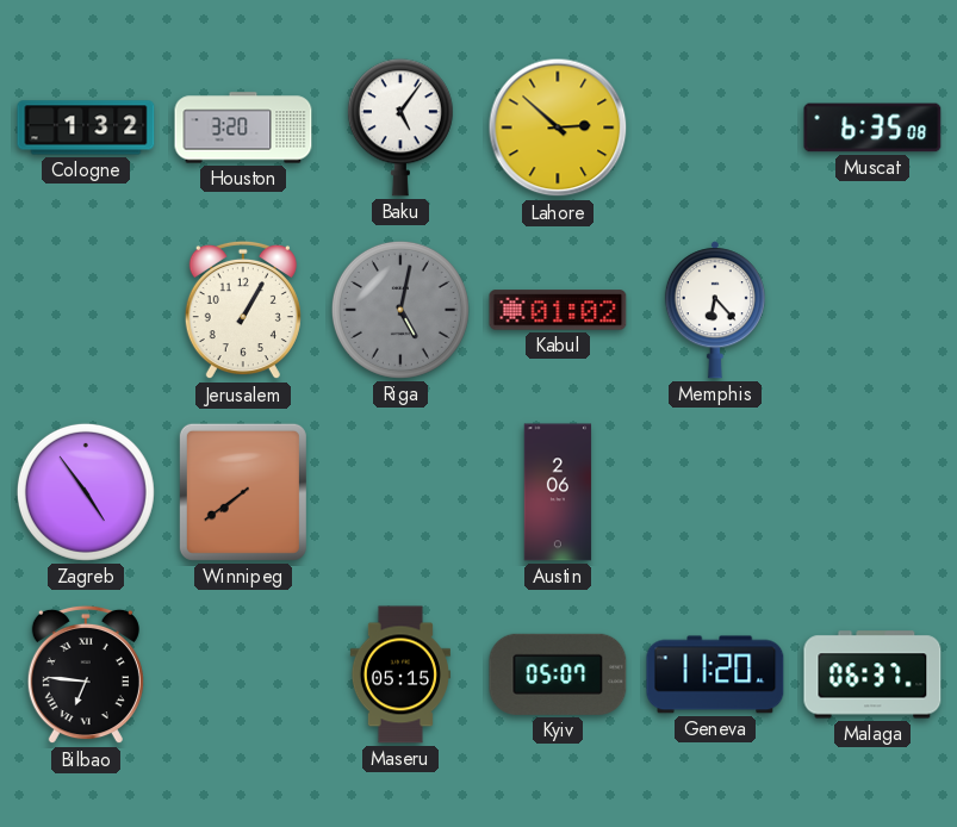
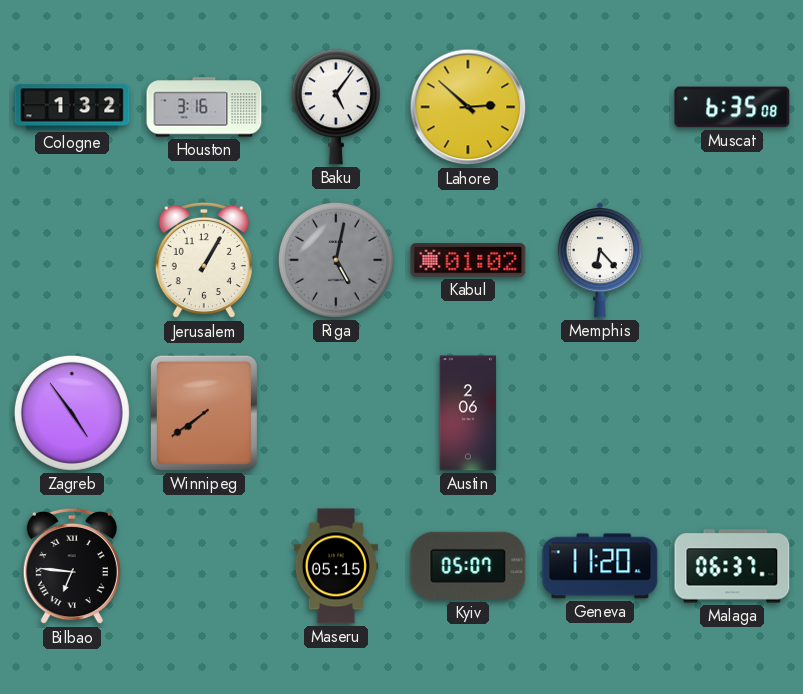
Houston: 3:20 -> 3:16
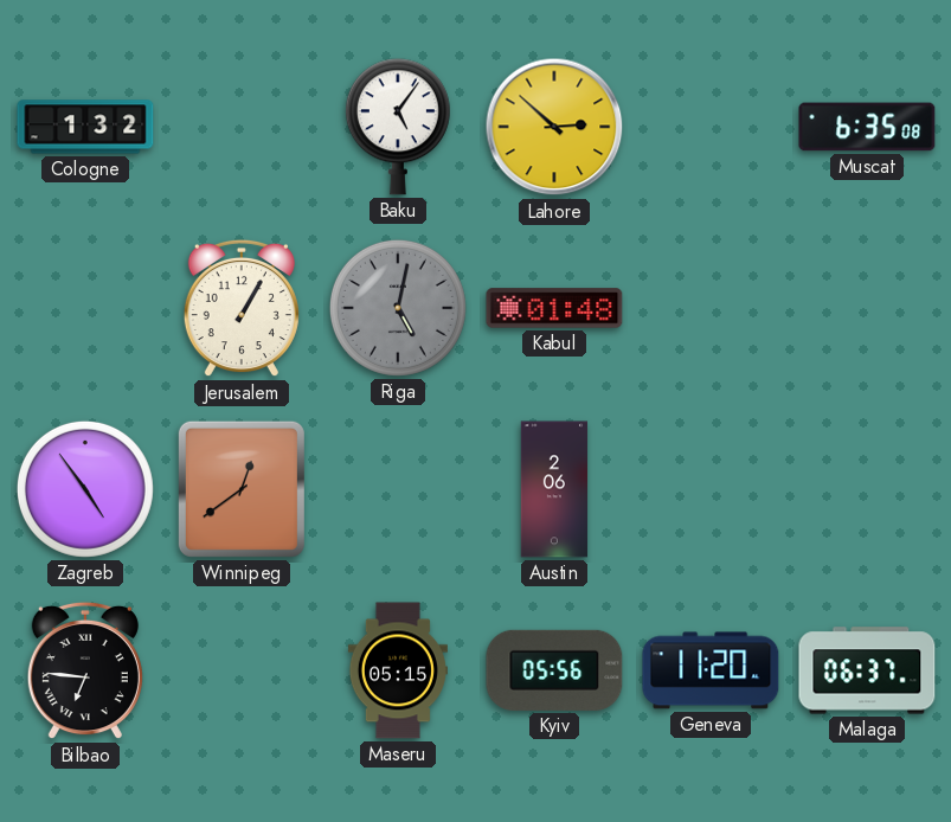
Houston: 3:16 -> none
Kabul: 01:02 -> 01:48
Memphis: 6:23 -> none
Winnipeg: 7:39 -> 12:39
Kyiv: 05:07 -> 05:56
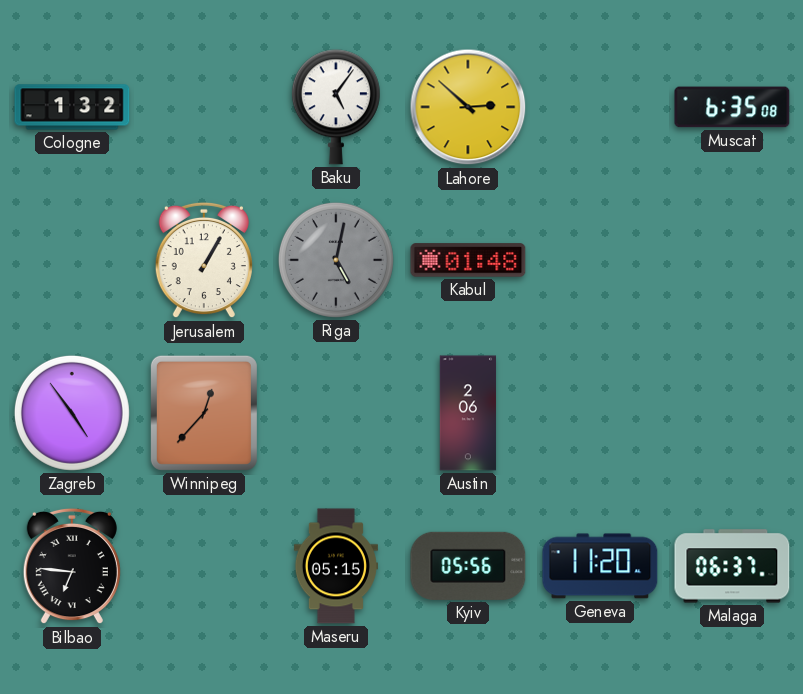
Winnipeg: 12:39 -> 12:37
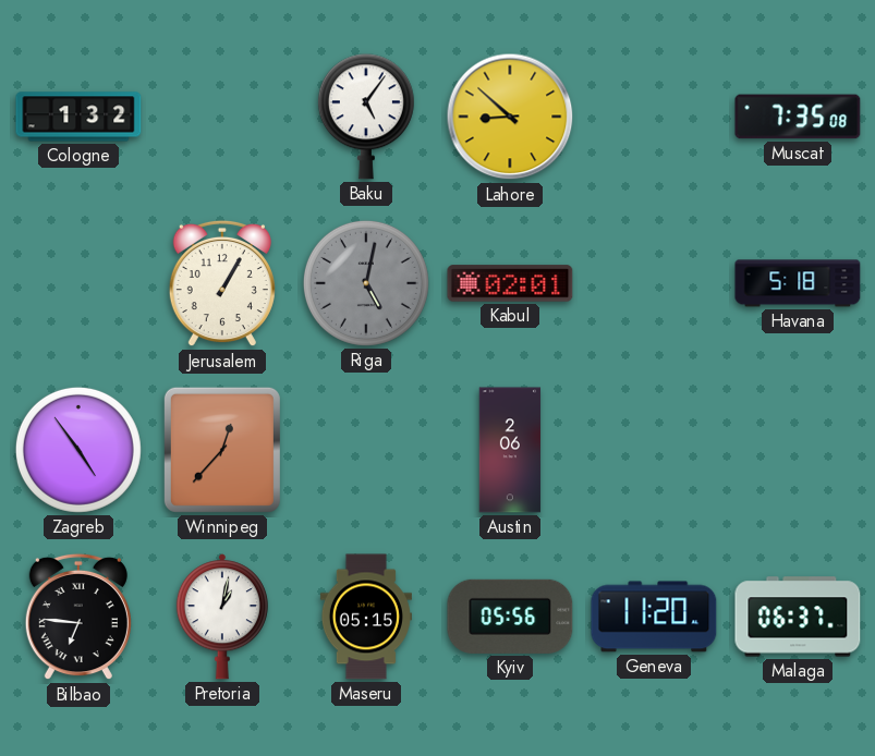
Lahore: 2:52 -> 8:52
Muscat: 6:35 -> 7:35
Kabul: 01:48 -> 02:01
Havana: none -> 5:18
Pretoria: none -> 1:02
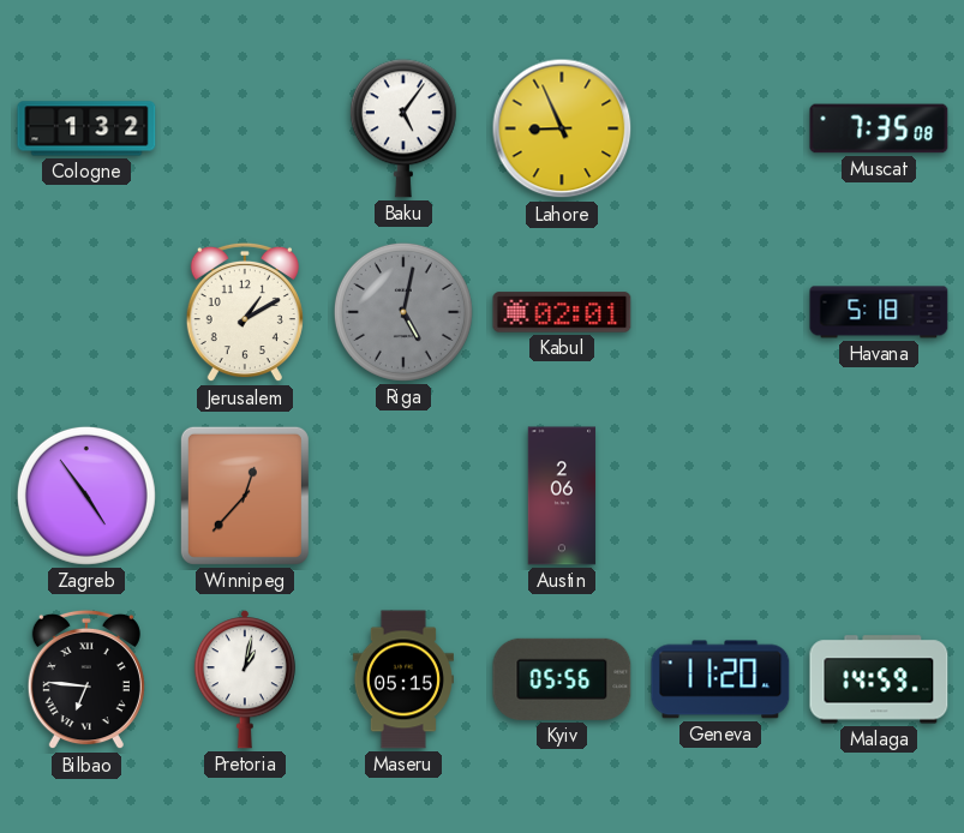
Lahore: 8:52 -> 8:56
Jerusalem: 1:05 -> 1:10
Malaga: 06:37 -> 14:59
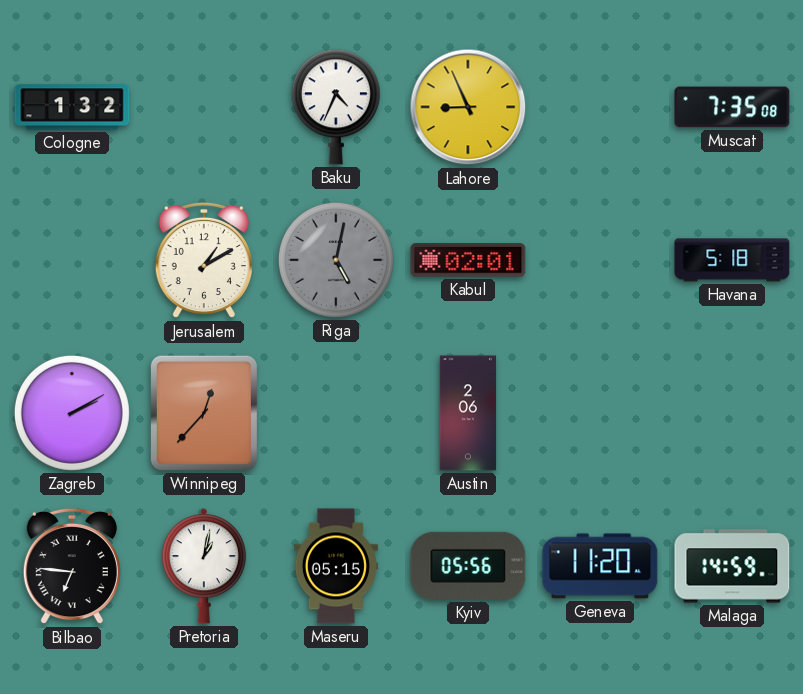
Baku: 5:06 -> 4:34
Zagreb: 4:54 -> 2:10
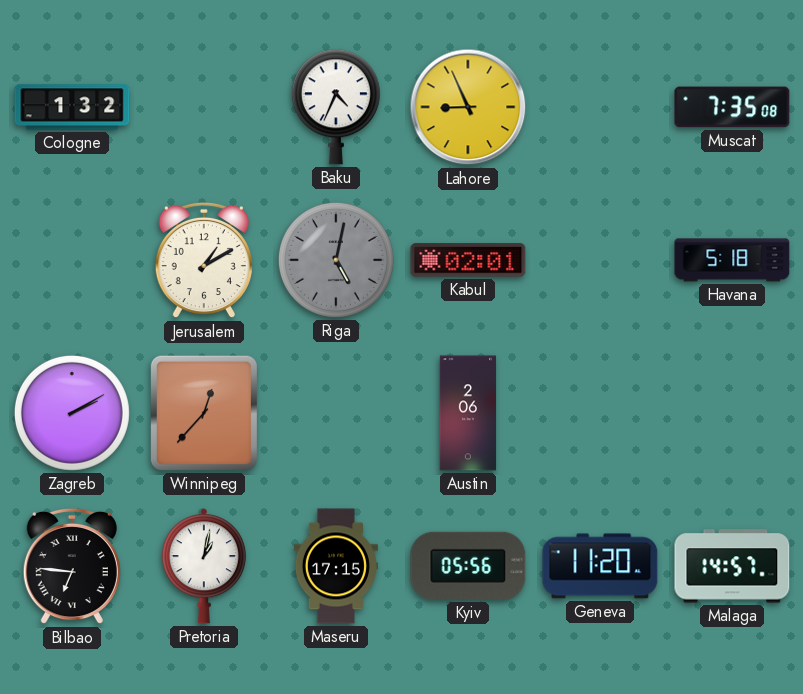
Maseru: 05:15 -> 17:15
Malaga: 14:59 -> 14:57
